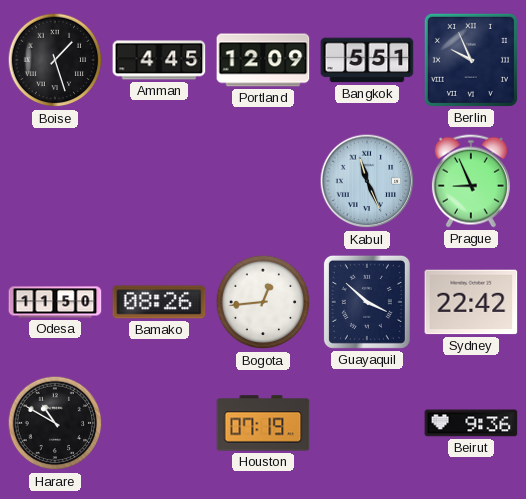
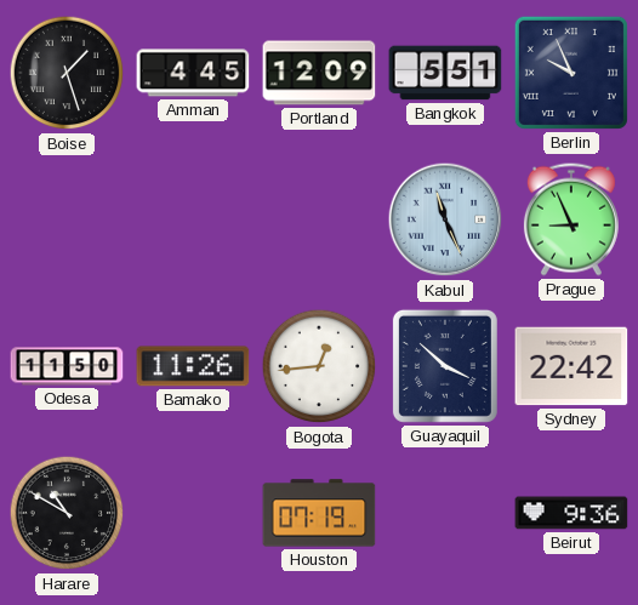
Bamako: 08:26 -> 11:26
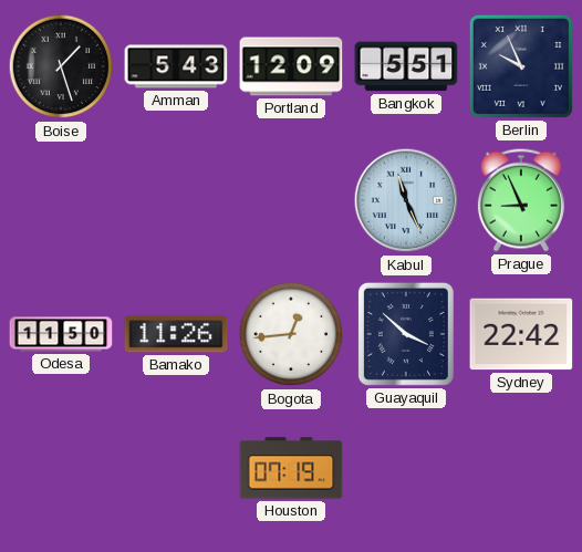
Amman: 4:45 -> 5:43
Harare: 10:50 -> none
Beirut: 9:36 -> none
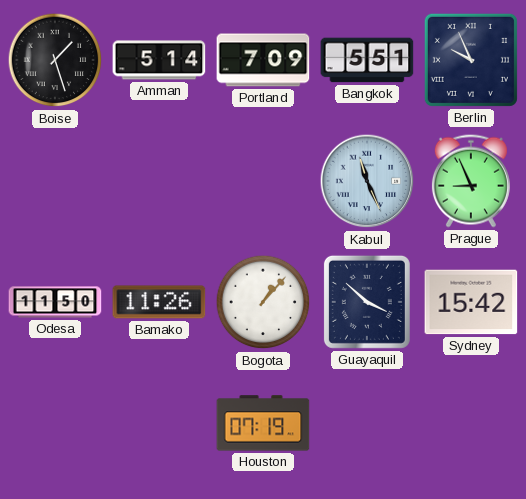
Amman: 5:43 -> 5:14
Portland: 12:09 -> 7:09
Bogota: 12:44 -> 1:07
Sydney: 22:42 -> 15:42
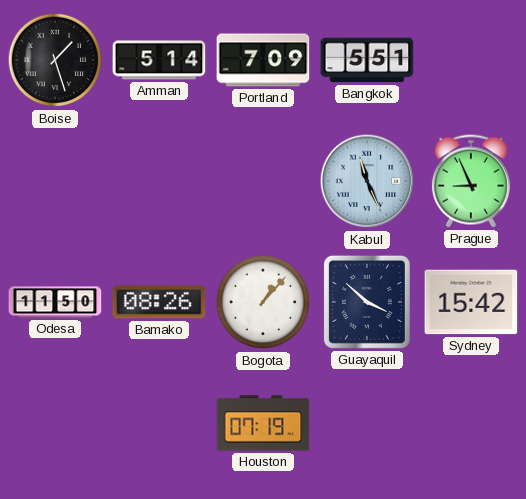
Berlin: 9:56 -> none
Bamako: 11:26 -> 08:26
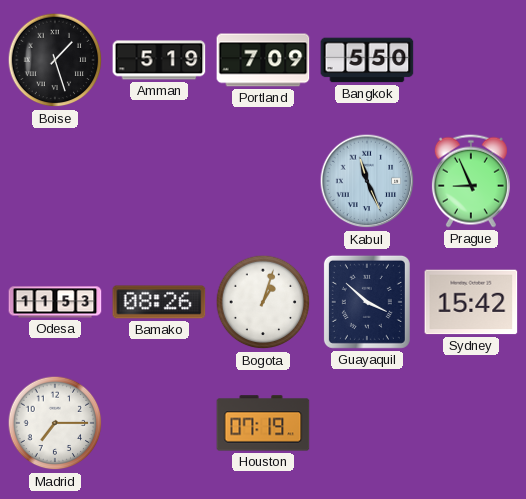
Amman: 5:14 -> 5:19
Bangkok: 5:51 -> 5:50
Odesa: 11:50 -> 11:53
Bogota: 1:07 -> 1:03
Madrid: none -> 7:15
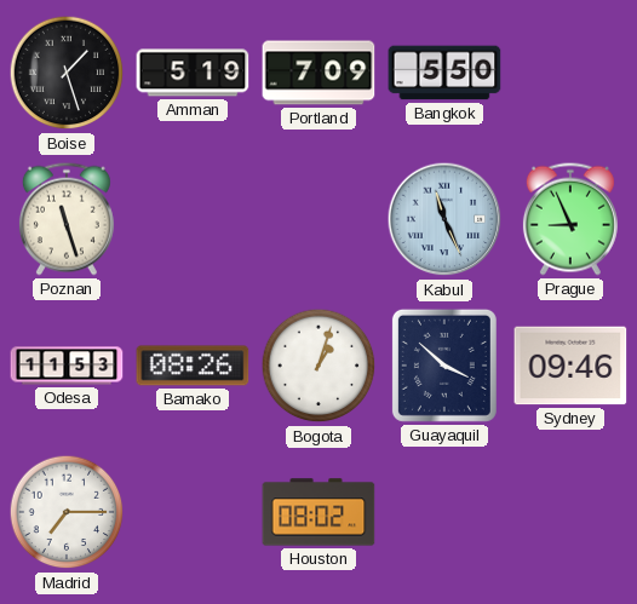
Poznan: none -> 11:27
Sydney: 15:42 -> 09:46
Houston: 07:19 -> 08:02
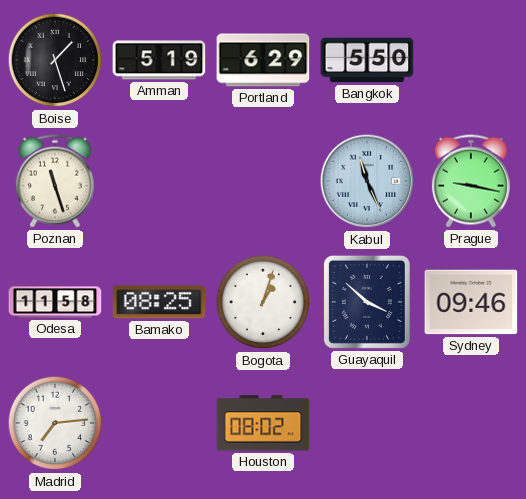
Portland: 7:09 -> 6:29
Prague: 8:56 -> 9:17
Odesa: 11:53 -> 11:58
Bamako: 08:26 -> 08:25
Madrid: 7:15 -> 7:14
